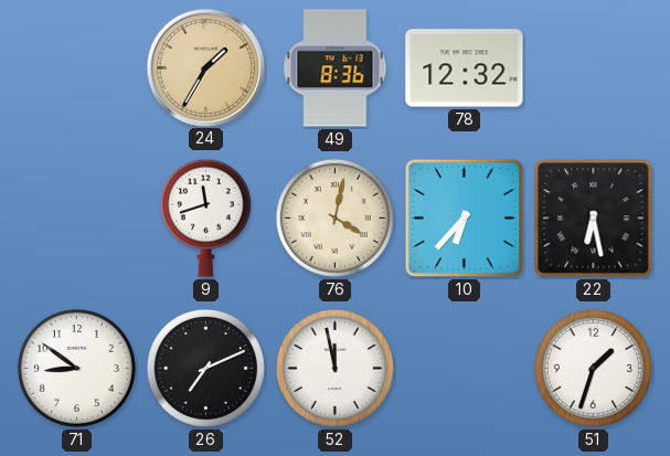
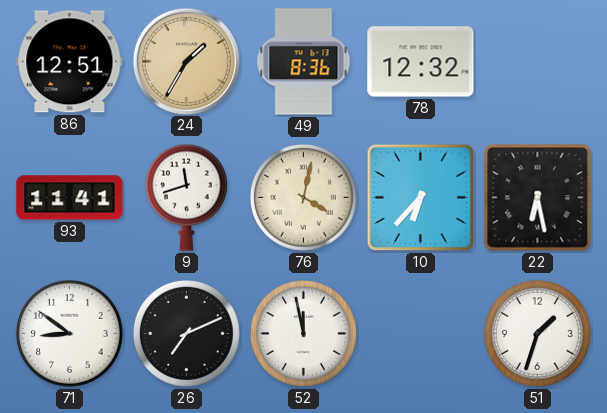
86: none -> 12:51
93: none -> 11:41
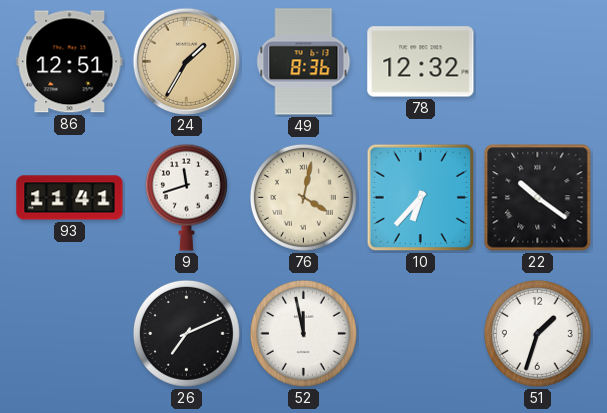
22: 6:28 -> 10:21
71: 8:51 -> none
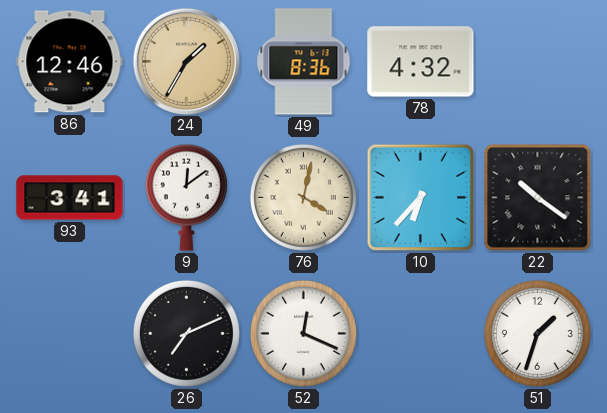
86: 12:51 -> 12:46
78: 12:32 -> 4:32
93: 11:41 -> 3:41
9: 11:42 -> 12:09
52: 11:58 -> 12:19
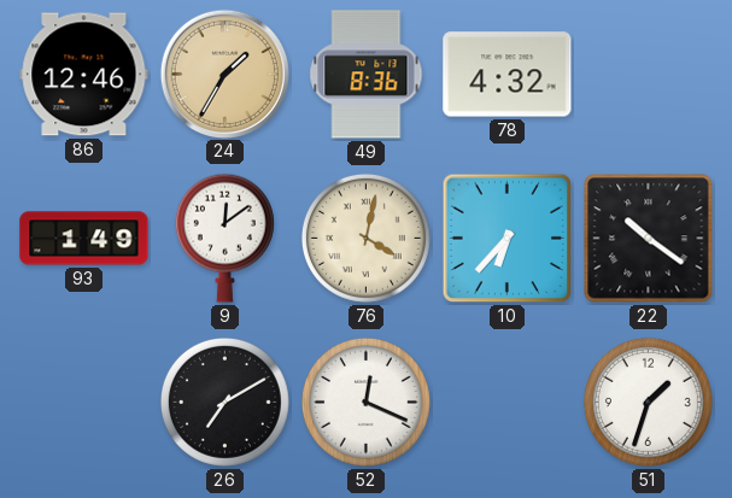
93: 3:41 -> 1:49
26: 7:11 -> 7:10
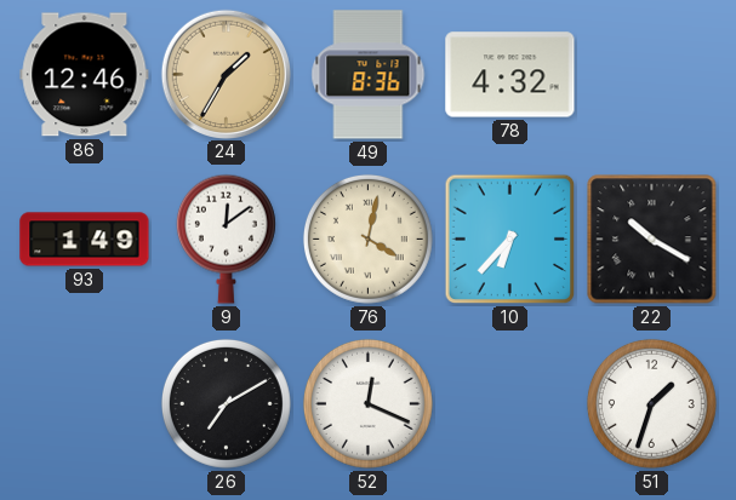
22: 10:21 -> 10:20
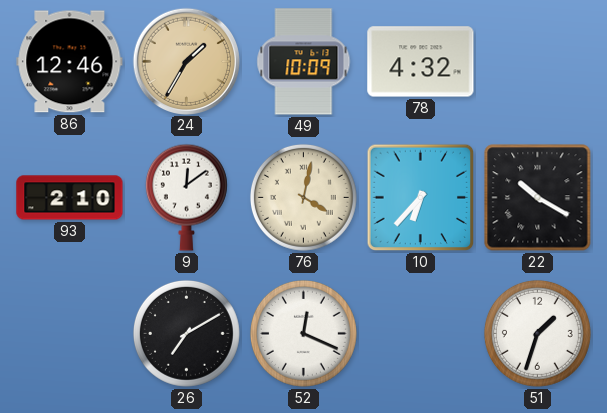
49: 8:36 -> 10:09
93: 1:49 -> 2:10
